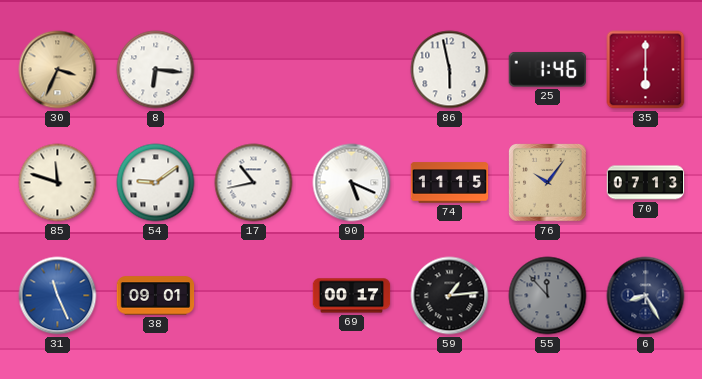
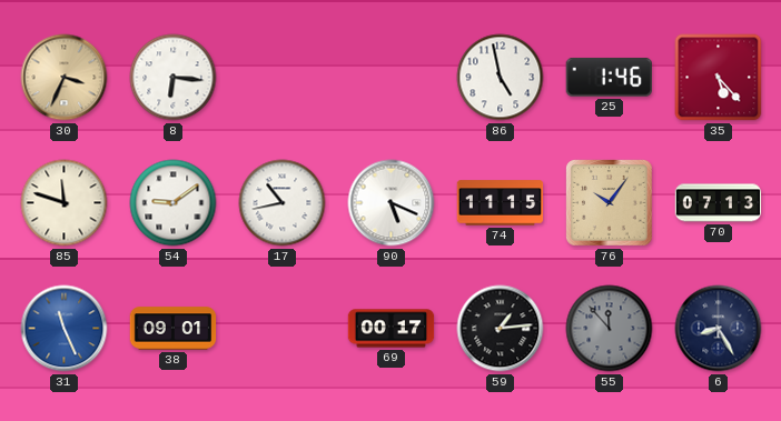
86: 5:58 -> 4:58
35: 6:00 -> 5:23
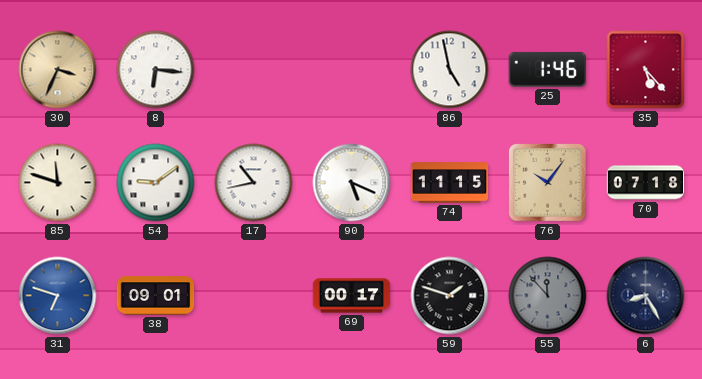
70: 07:13 -> 07:18
31: 11:26 -> 6:48
59: 1:14 -> 1:48
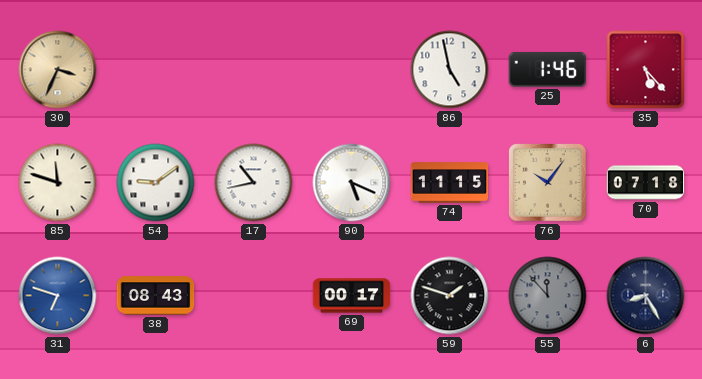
8: 6:16 -> none
38: 09:01 -> 08:43
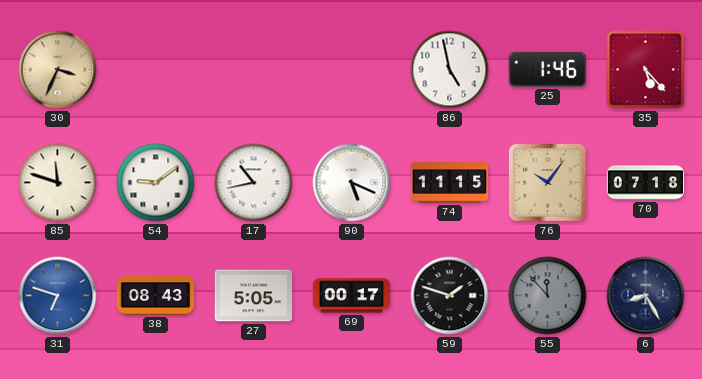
27: none -> 5:05
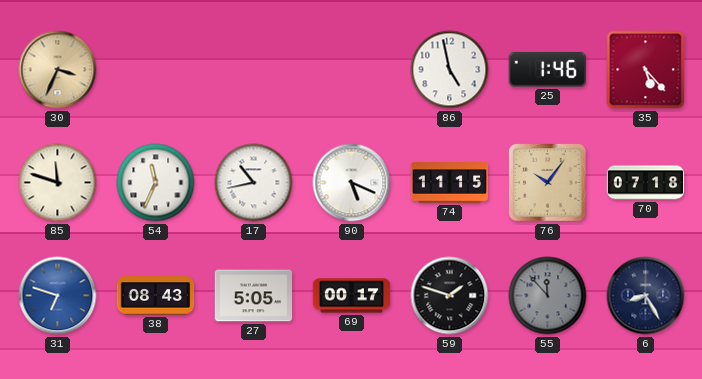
54: 9:09 -> 11:34
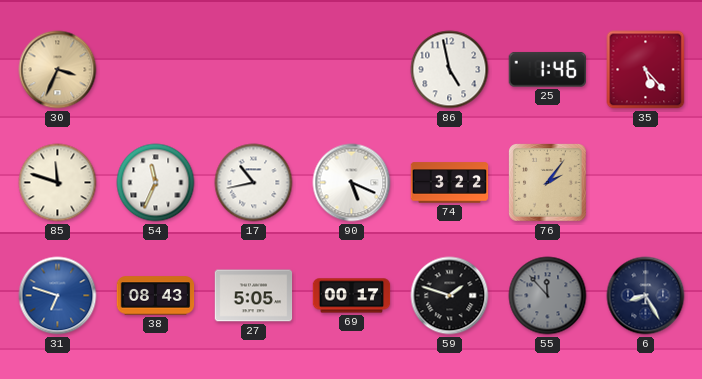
74: 11:15 -> 3:22
76: 10:06 -> 2:06
70: 07:18 -> none
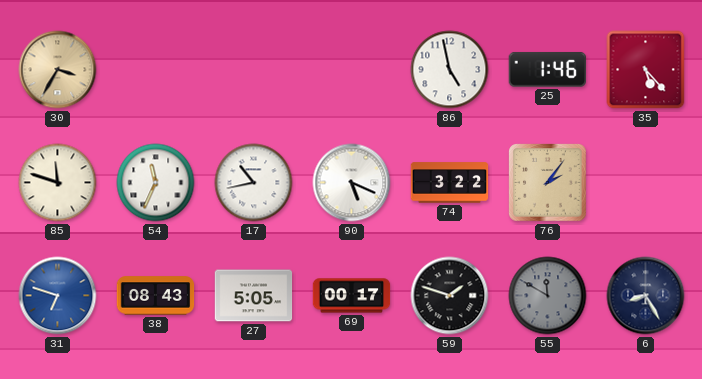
30: 3:34 -> 3:35
55: 11:53 -> 11:50
